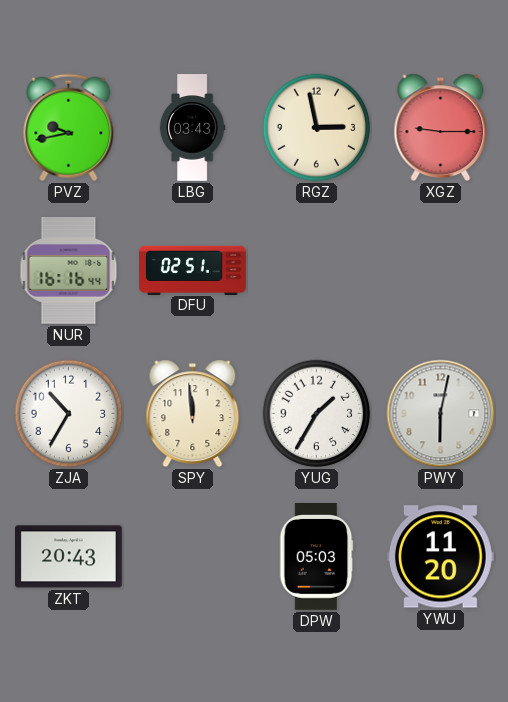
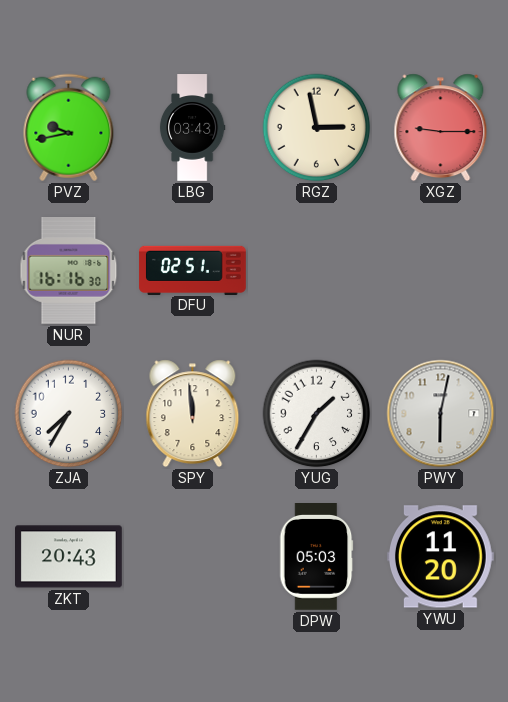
NUR: 16:16:44 -> 16:16:30
ZJA: 10:35 -> 7:35
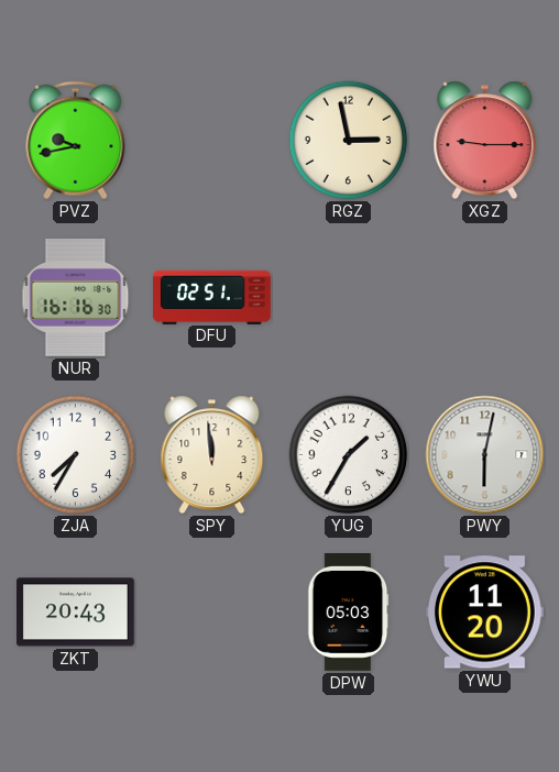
LBG: 03:43 -> none
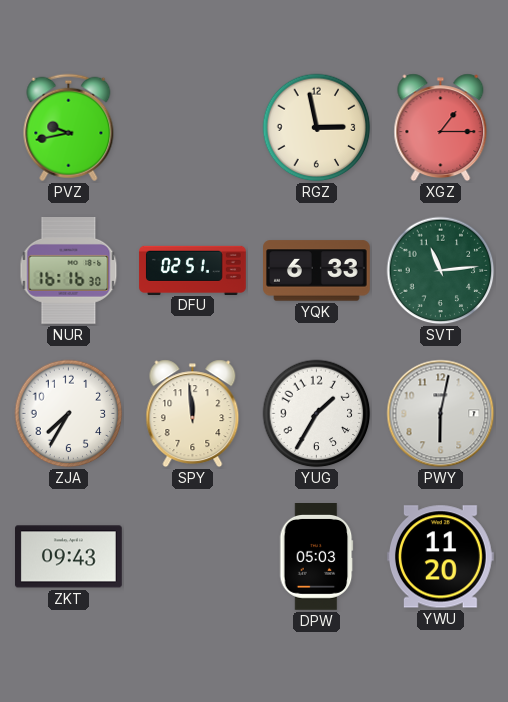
XGZ: 9:15 -> 1:15
YQK: none -> 6:33
SVT: none -> 11:14
ZKT: 20:43 -> 09:43
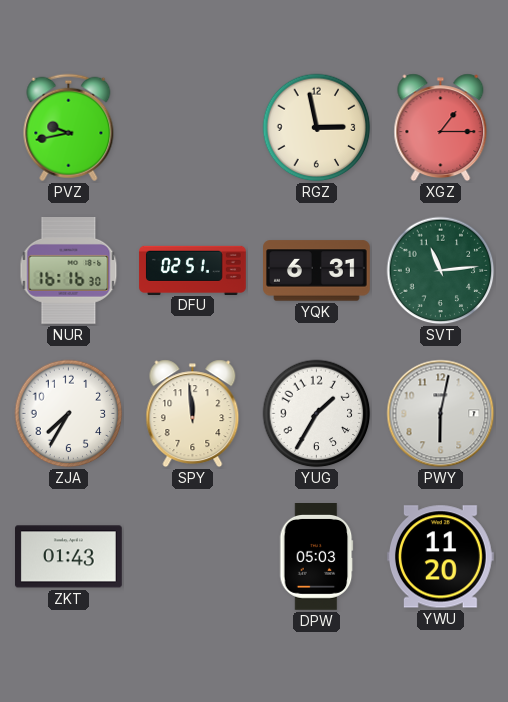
YQK: 6:33 -> 6:31
ZKT: 09:43 -> 01:43
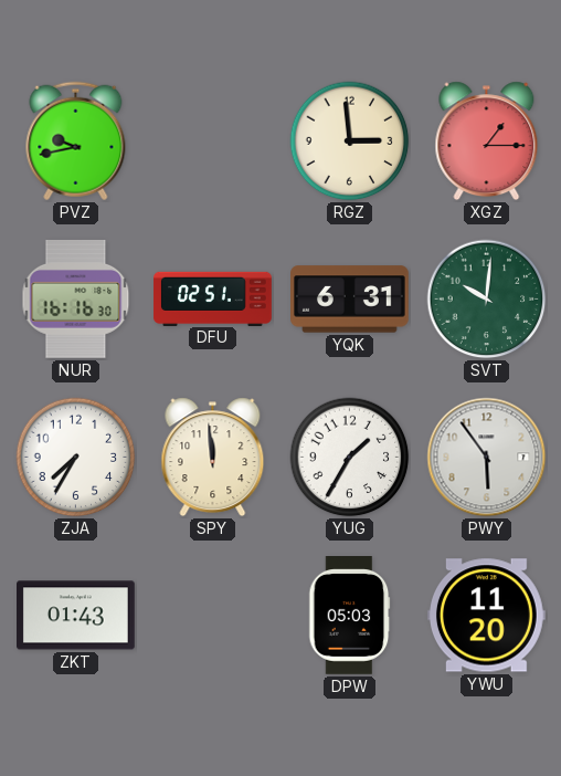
RGZ: 2:58 -> 2:59
SVT: 11:14 -> 10:01
PWY: 6:02 -> 5:54
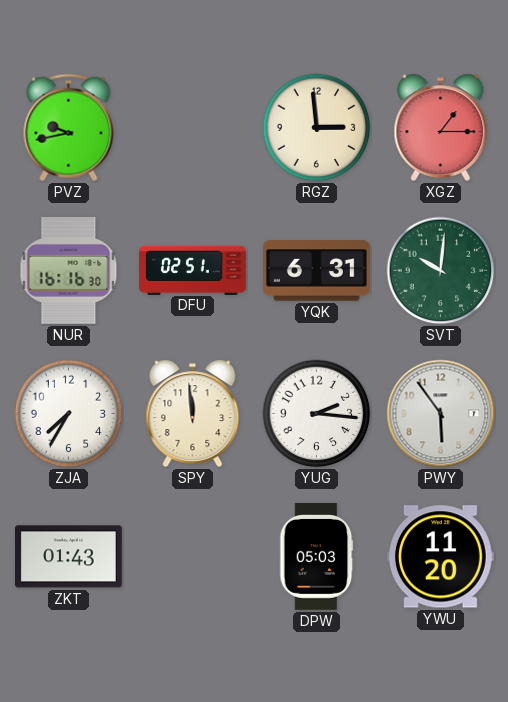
YUG: 1:35 -> 2:16
